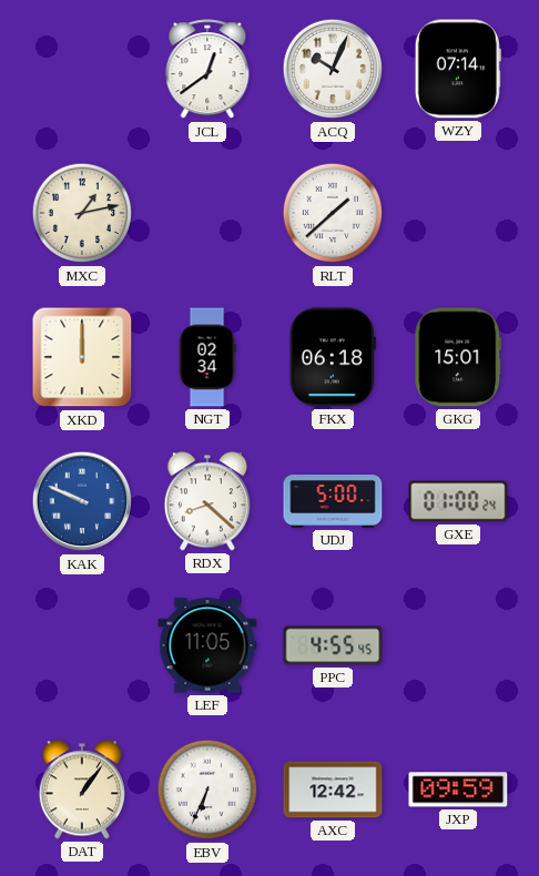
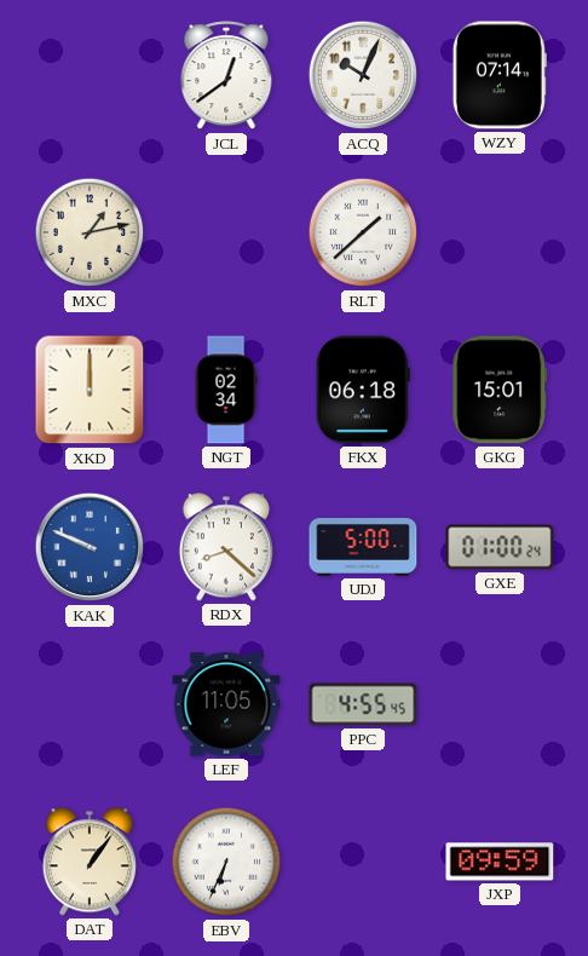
AXC: 12:42 -> none
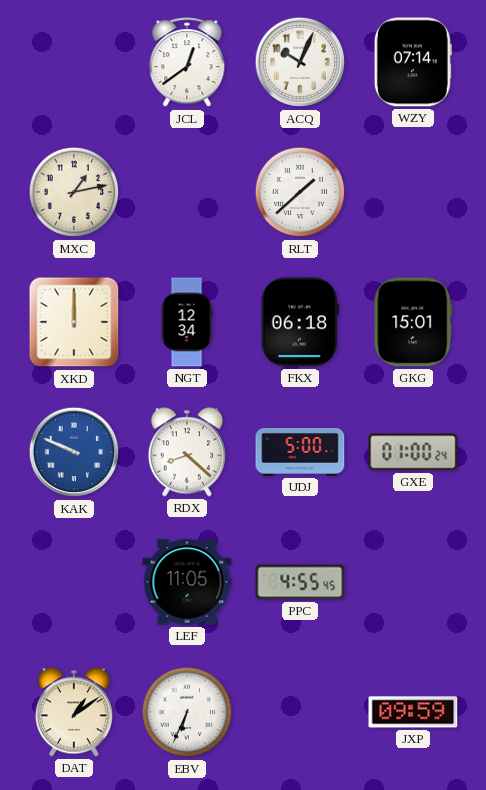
NGT: 02:34 -> 12:34
DAT: 1:06 -> 1:09
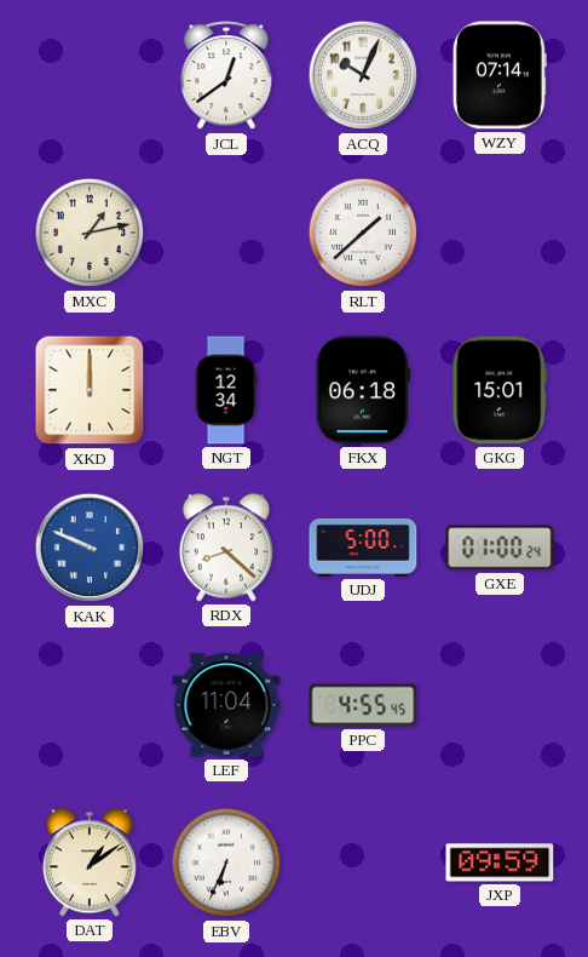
LEF: 11:05 -> 11:04
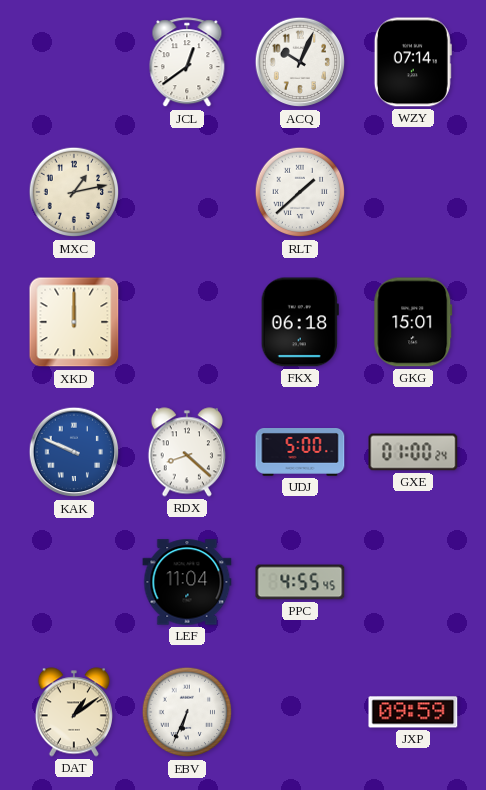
NGT: 12:34 -> none
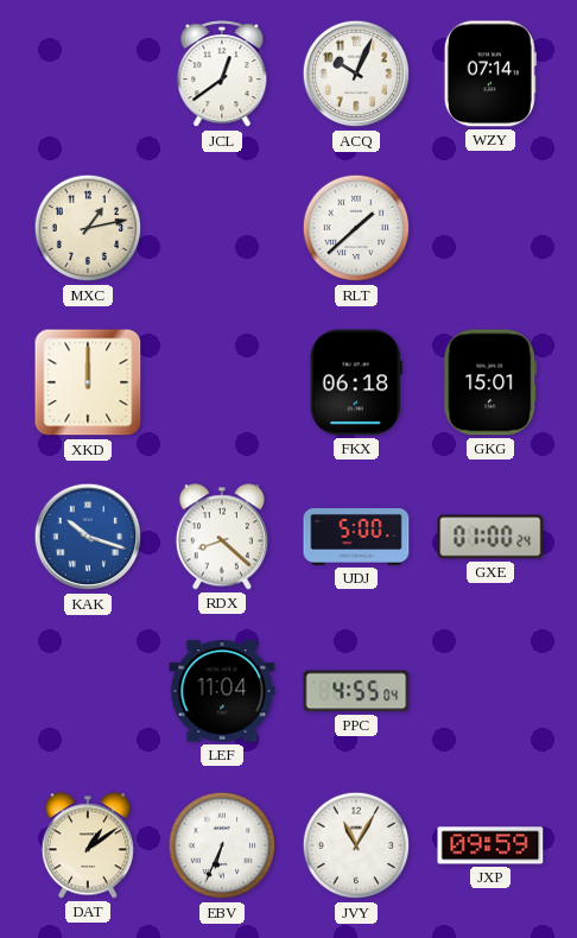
KAK: 9:49 -> 10:18
PPC: 4:55:45 -> 4:55:04
JVY: none -> 11:05
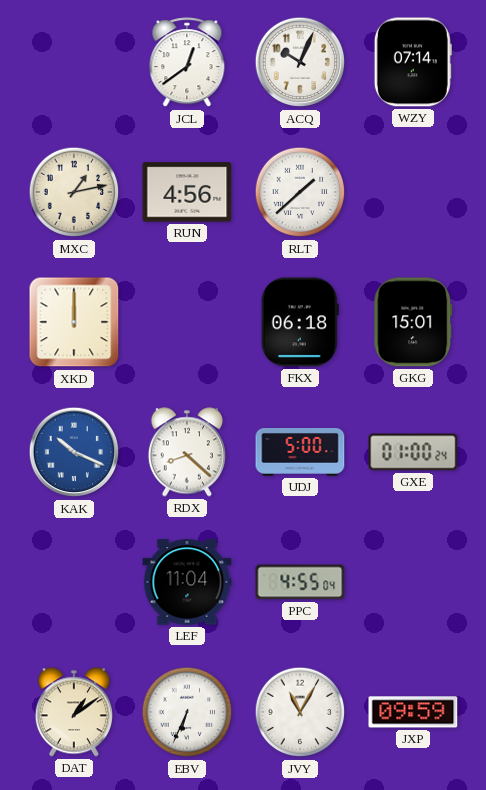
RUN: none -> 4:56
KAK: 10:18 -> 10:19
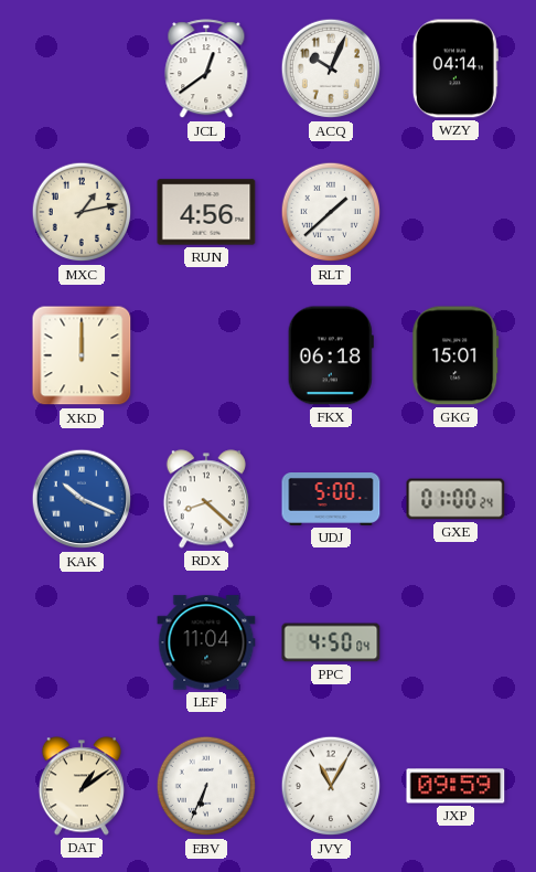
WZY: 07:14 -> 04:14
PPC: 4:55 -> 4:50
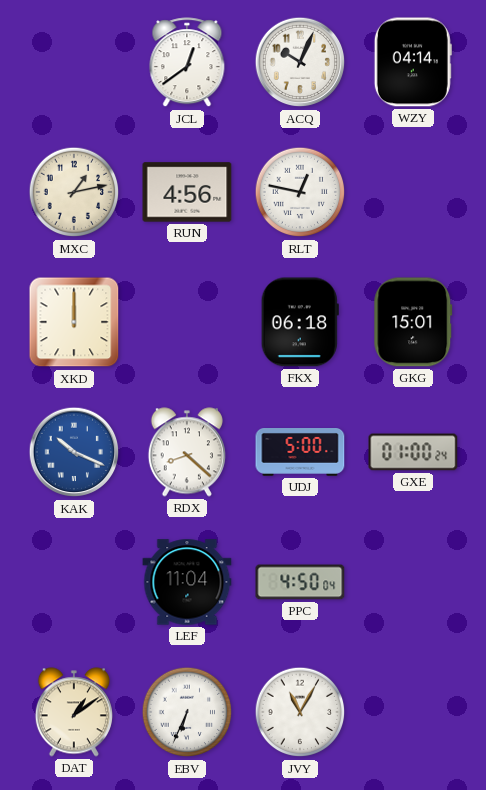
RLT: 1:38 -> 12:47
JXP: 09:59 -> none
